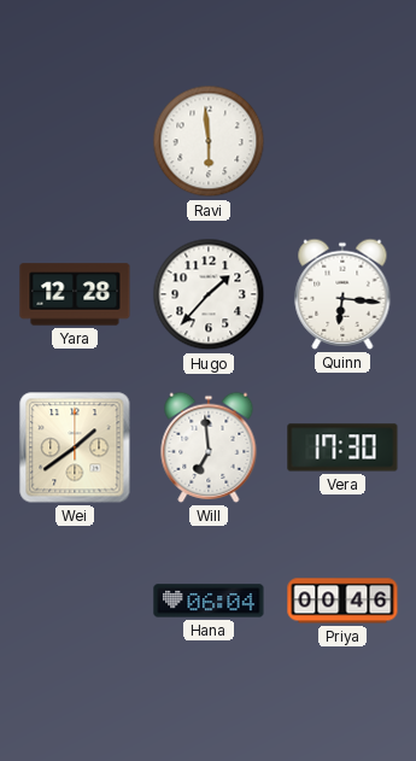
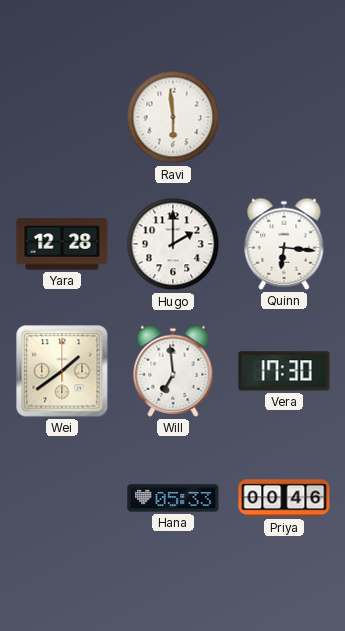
Hugo: 1:37 -> 2:00
Hana: 06:04 -> 05:33
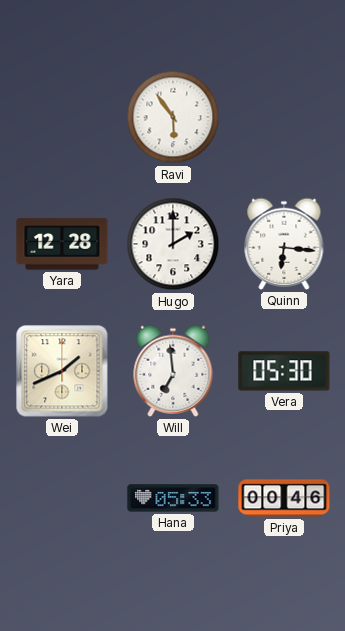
Ravi: 5:59 -> 5:54
Wei: 1:39 -> 1:41
Vera: 17:30 -> 05:30
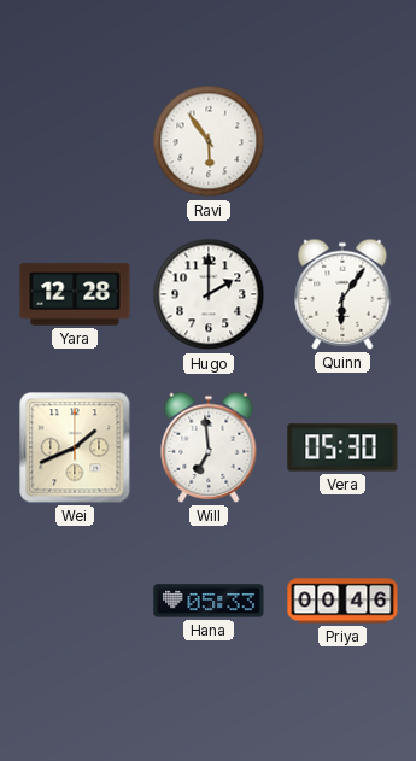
Quinn: 6:16 -> 6:06
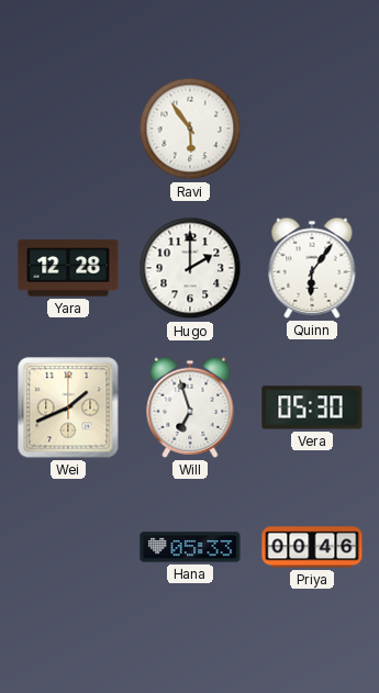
Will: 6:59 -> 6:57
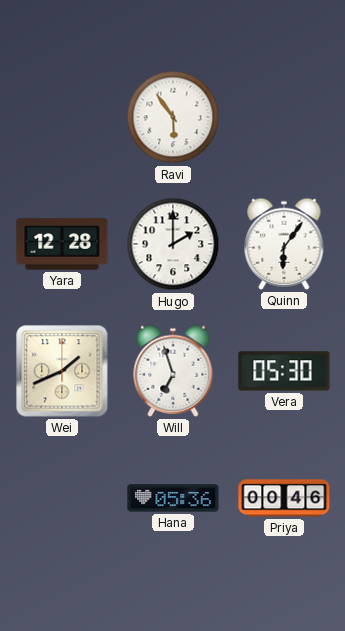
Hana: 05:33 -> 05:36
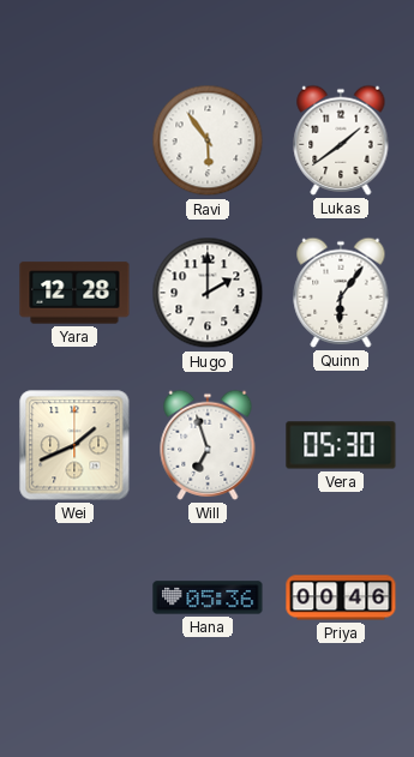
Lukas: none -> 1:39
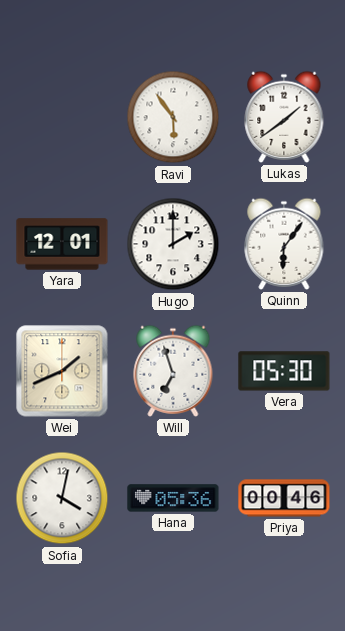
Yara: 12:28 -> 12:01
Sofia: none -> 4:02
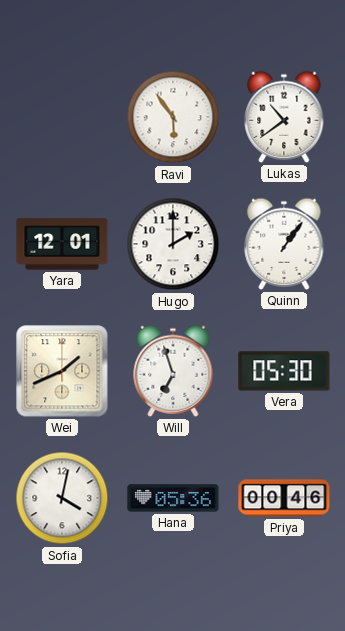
Lukas: 1:39 -> 10:39
Quinn: 6:06 -> 1:06
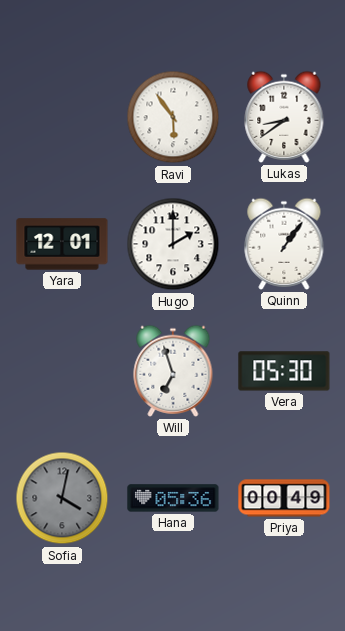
Lukas: 10:39 -> 8:39
Wei: 1:41 -> none
Sofia dial: white -> grey
Priya: 00:46 -> 00:49
